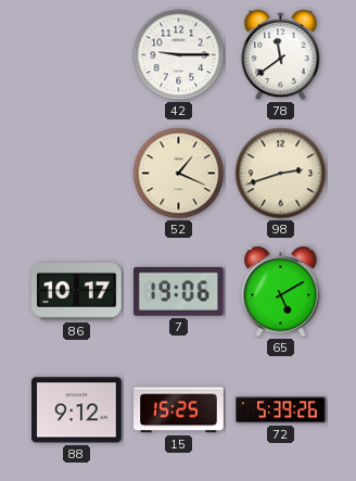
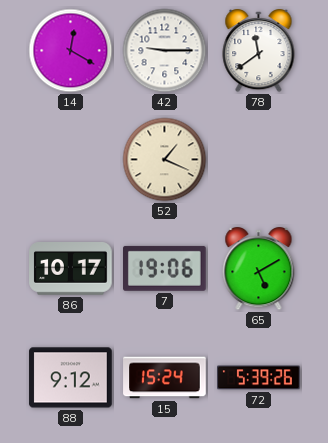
14: none -> 12:20
98: 2:42 -> none
15: 15:25 -> 15:24
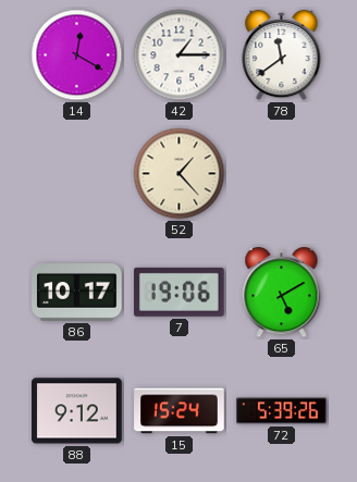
42: 9:15 -> 1:15
52: 1:19 -> 1:23
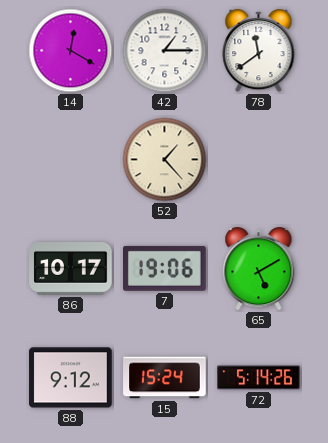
72: 5:39 -> 5:14
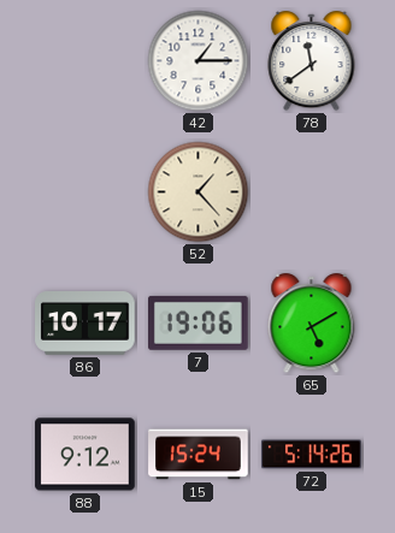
14: 12:20 -> none
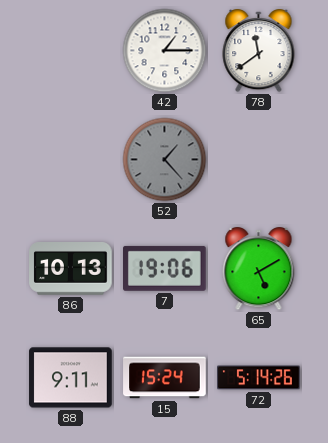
52 dial: cream -> grey
86: 10:17 -> 10:13
88: 9:12 -> 9:11
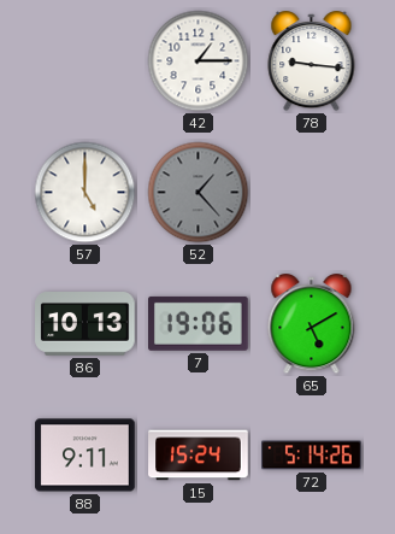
78: 11:39 -> 9:16
57: none -> 5:00
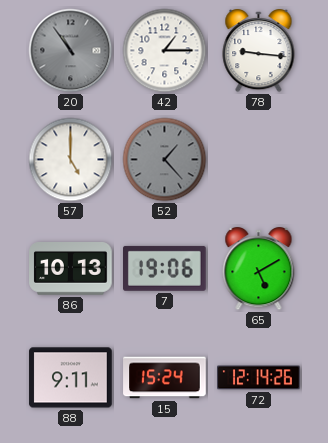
20: none -> 10:54
72: 5:14 -> 12:14
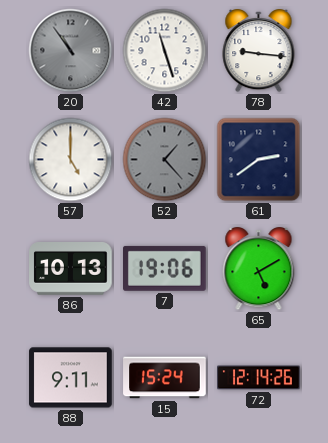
42: 1:15 -> 11:27
61: none -> 2:39
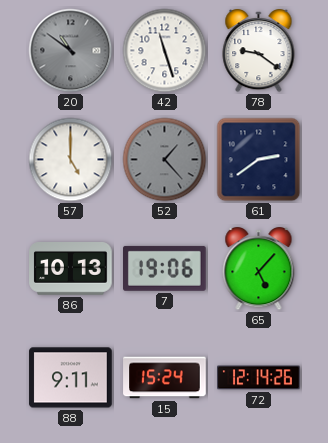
20: 10:54 -> 10:51
78: 9:16 -> 9:21
65: 5:10 -> 5:07
